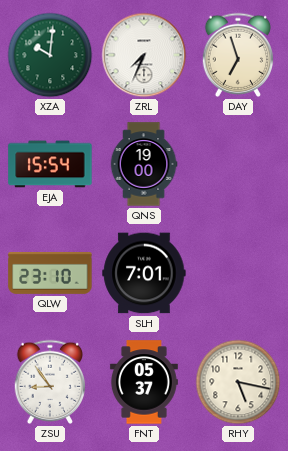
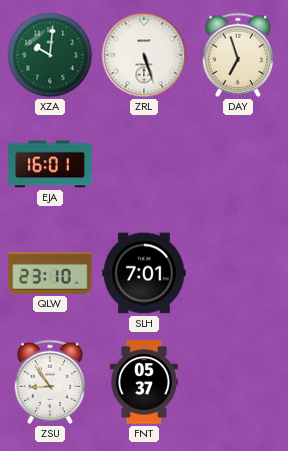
ZRL: 7:34 -> 5:27
EJA: 15:54 -> 16:01
QNS: 19:00 -> none
RHY: 5:17 -> none
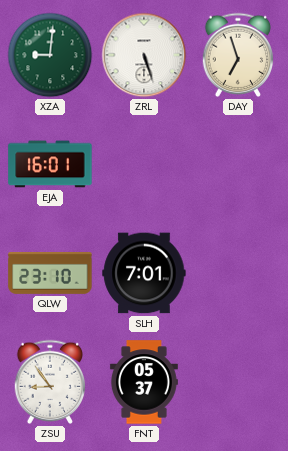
XZA: 10:01 -> 9:01
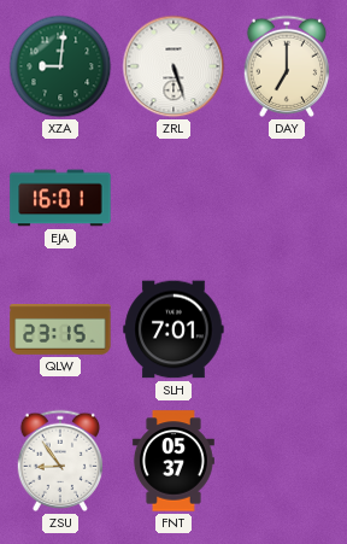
DAY: 6:57 -> 7:00
QLW: 23:10 -> 23:15
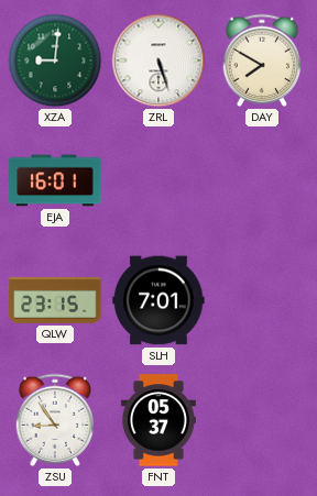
DAY: 7:00 -> 7:50
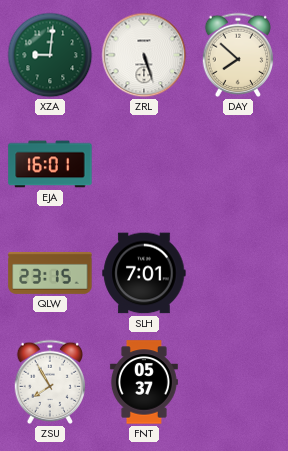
DAY: 7:50 -> 7:52
ZSU: 8:54 -> 7:55
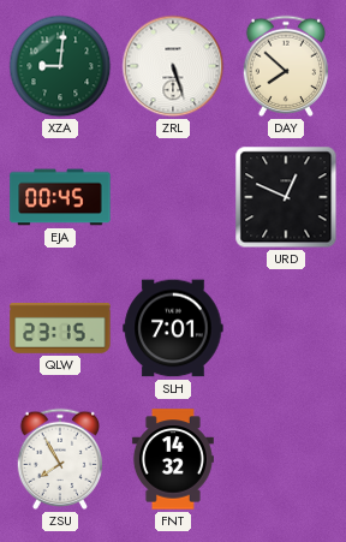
EJA: 16:01 -> 00:45
URD: none -> 12:49
FNT: 05:37 -> 14:32
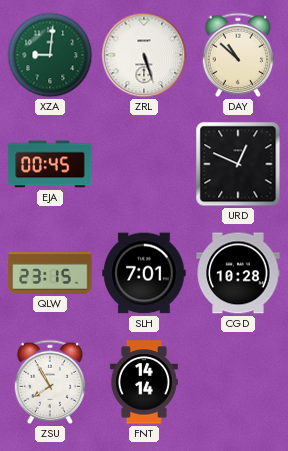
DAY: 7:52 -> 10:52
CGD: none -> 10:28
FNT: 14:32 -> 14:14
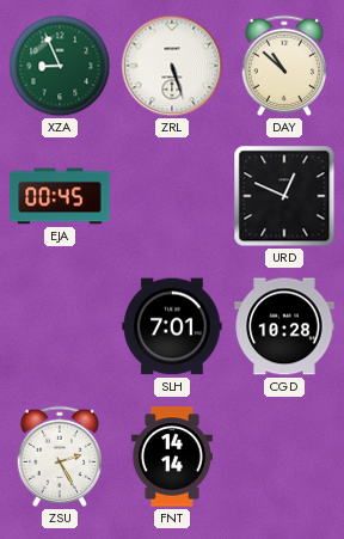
XZA: 9:01 -> 8:56
QLW: 23:15 -> none
ZSU: 7:55 -> 2:25
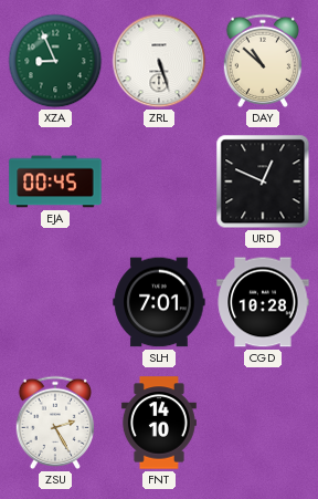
FNT: 14:14 -> 14:10
